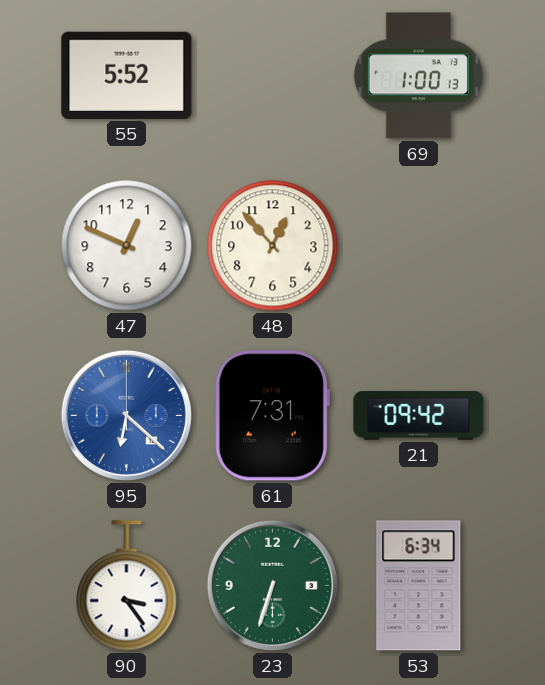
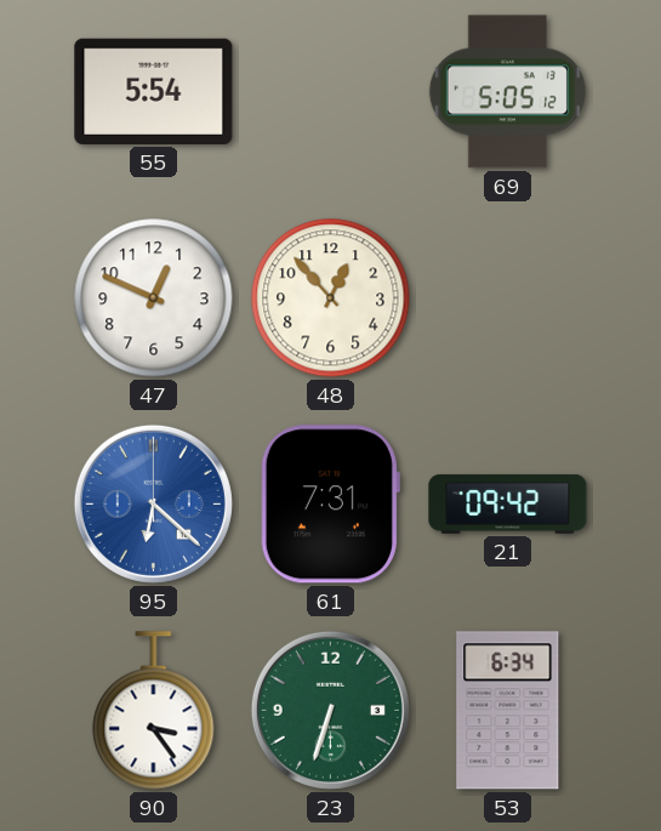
55: 5:52 -> 5:54
69: 1:00 -> 5:05
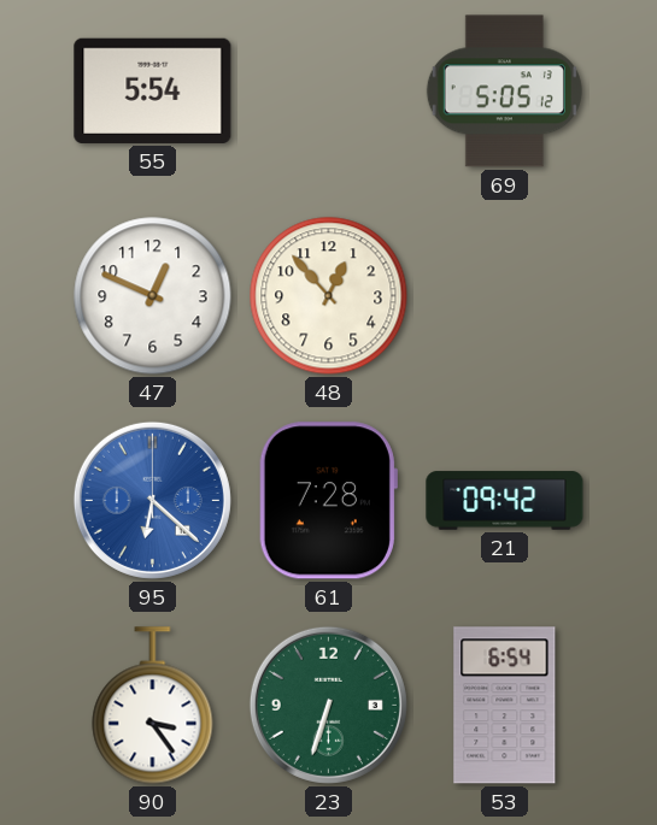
61: 7:31 -> 7:28
53: 6:34 -> 6:54
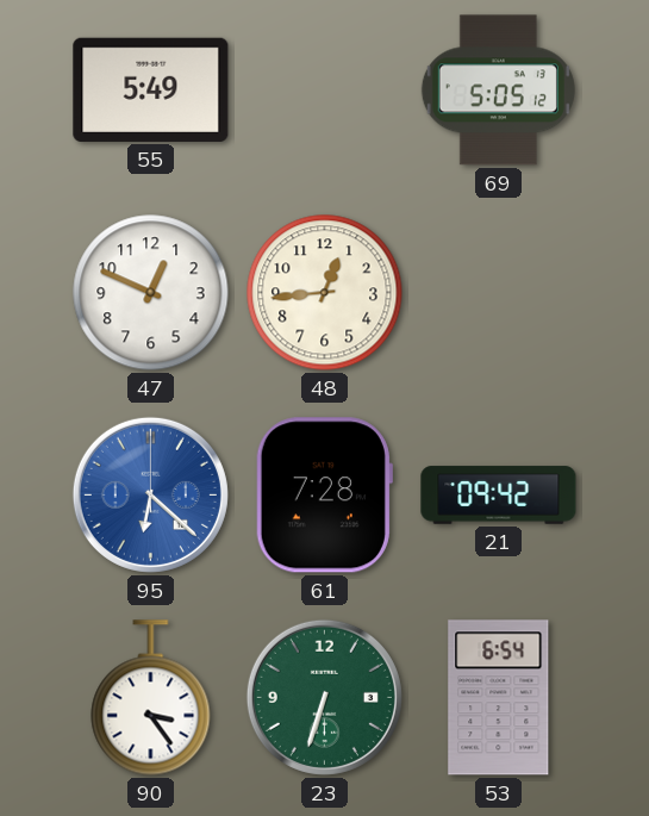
55: 5:54 -> 5:49
48: 12:53 -> 12:44
